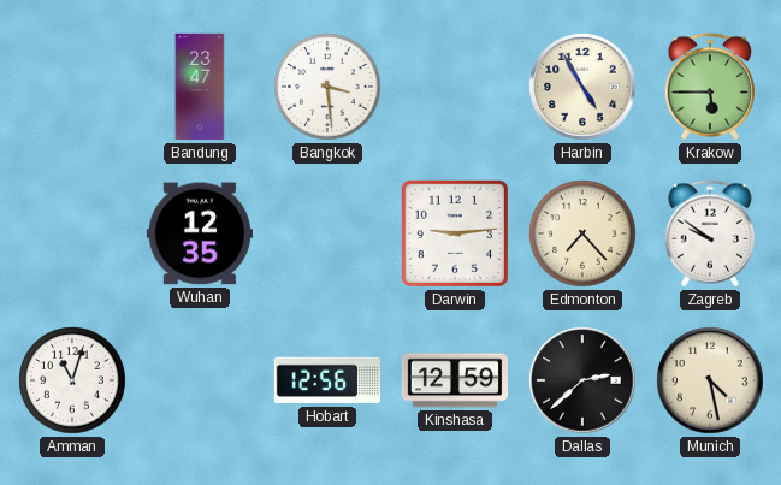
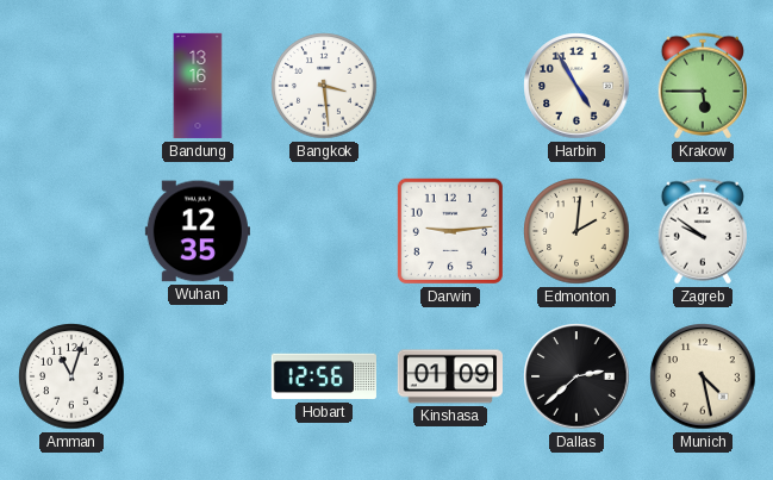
Bandung: 23:47 -> 13:16
Edmonton: 7:23 -> 2:01
Kinshasa: 12:59 -> 01:09
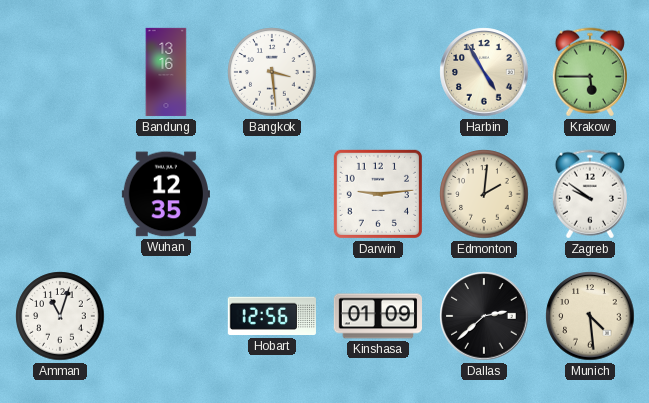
Munich: 4:28 -> 4:29
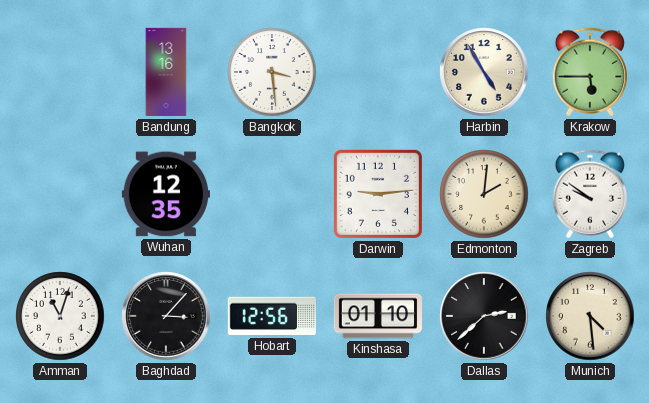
Baghdad: none -> 3:07
Kinshasa: 01:09 -> 01:10
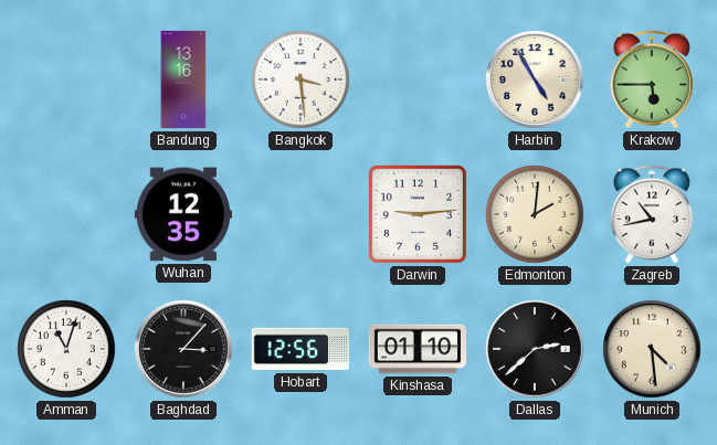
Zagreb: 9:51 -> 10:43
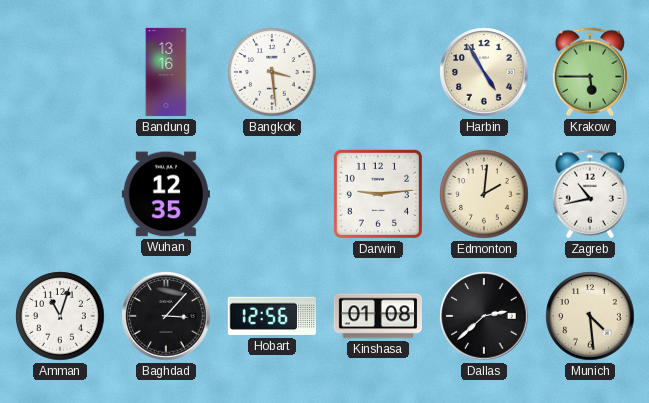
Kinshasa: 01:10 -> 01:08
